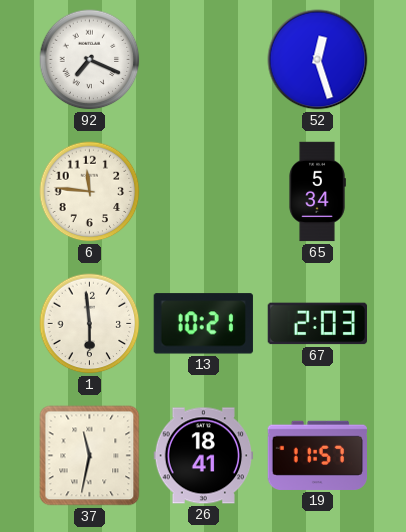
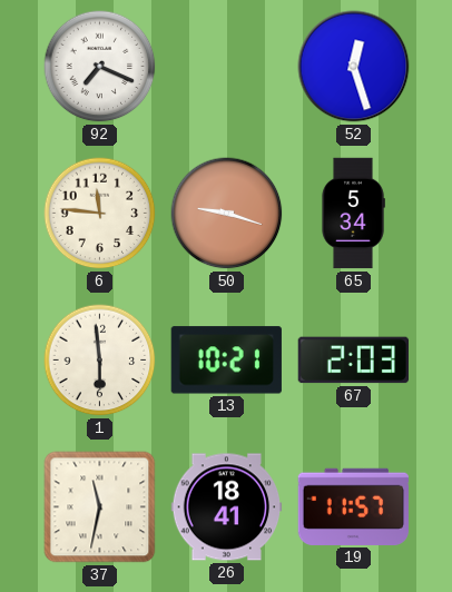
50: none -> 9:18
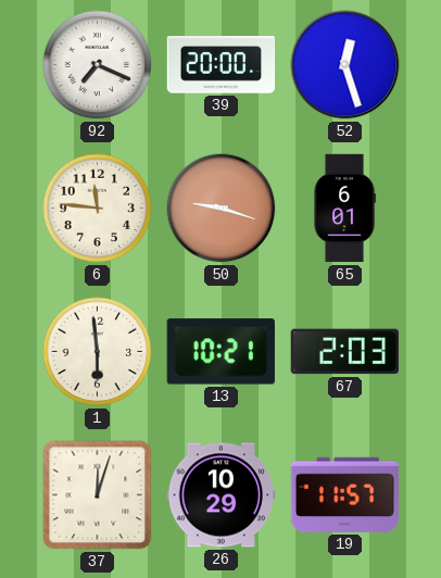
39: none -> 20:00
65: 5:34 -> 6:01
37: 11:32 -> 12:03
26: 18:41 -> 10:29
